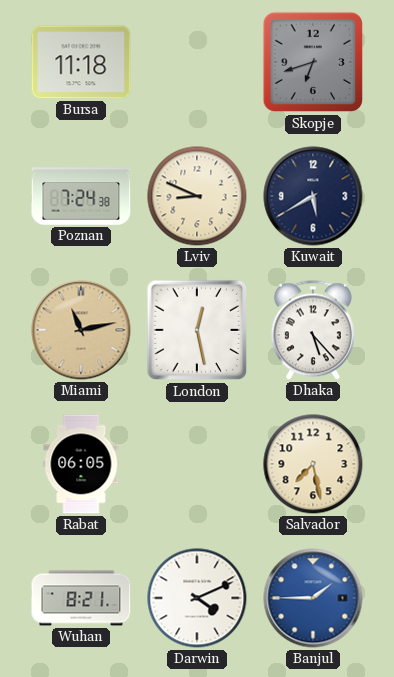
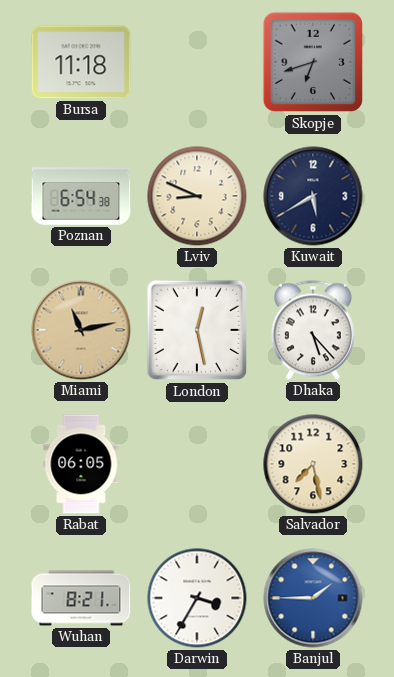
Poznan: 7:24 -> 6:54
Darwin: 4:11 -> 3:35
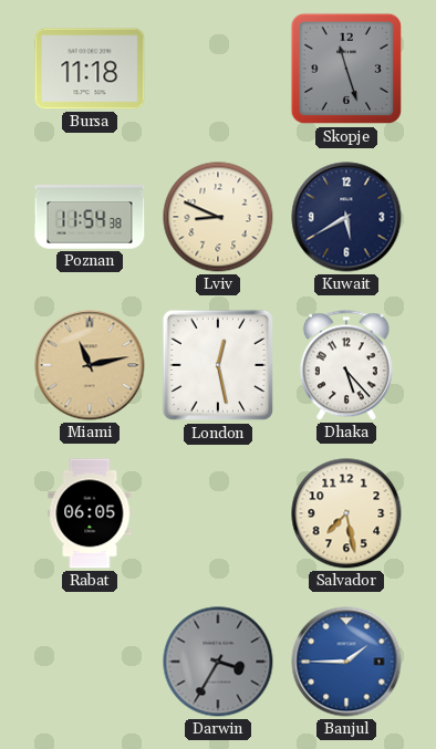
Skopje: 6:42 -> 11:27
Poznan: 6:54 -> 11:54
Wuhan: 8:21 -> none
Darwin dial: white -> grey
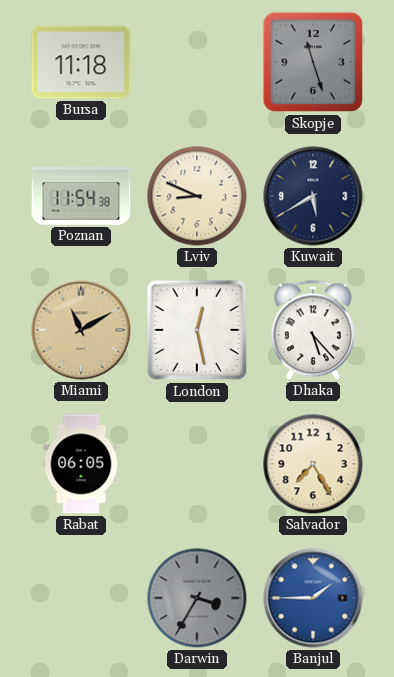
Miami: 11:13 -> 11:10
Salvador: 7:28 -> 7:25
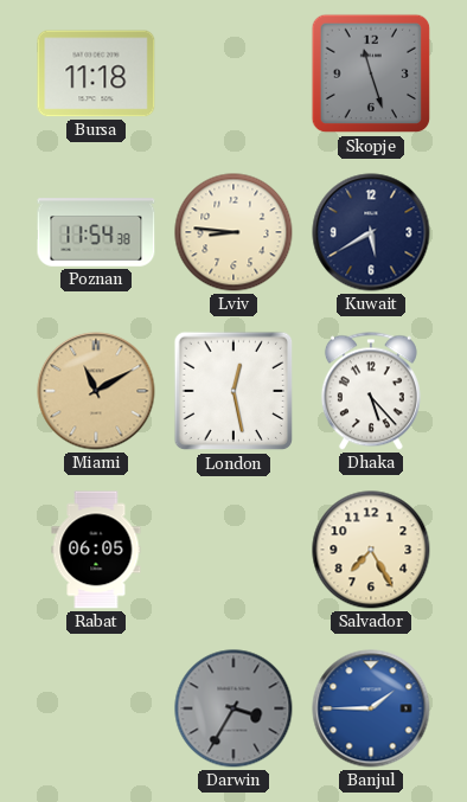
Lviv: 8:49 -> 8:46
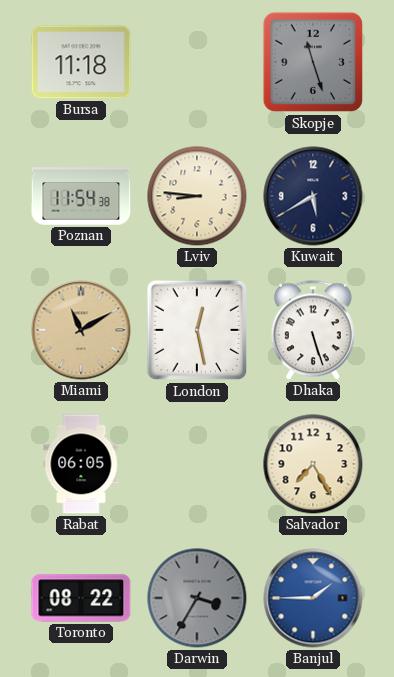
Dhaka: 5:23 -> 5:27
Toronto: none -> 08:22
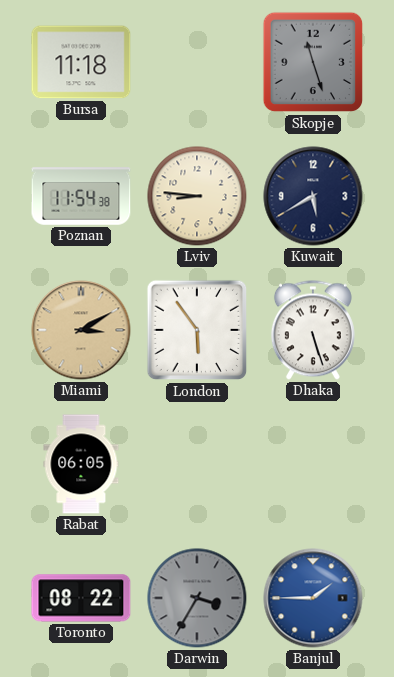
Miami: 11:10 -> 3:10
London: 12:28 -> 5:54
Salvador: 7:25 -> none
